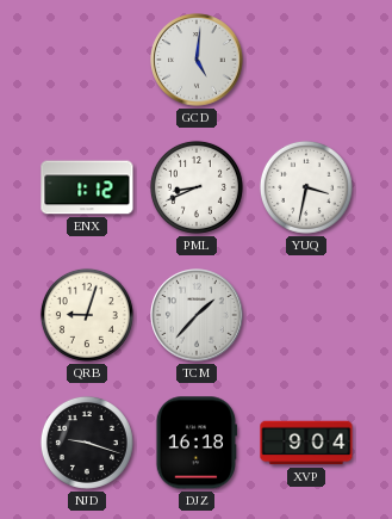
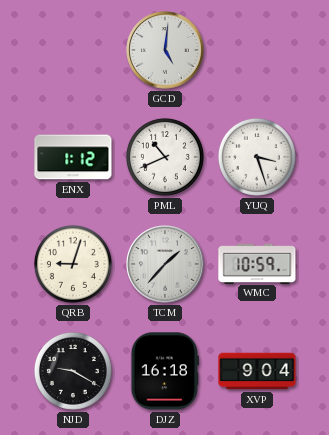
PML: 8:41 -> 10:41
YUQ: 3:32 -> 3:27
WMC: none -> 10:59
NJD: 9:18 -> 9:20
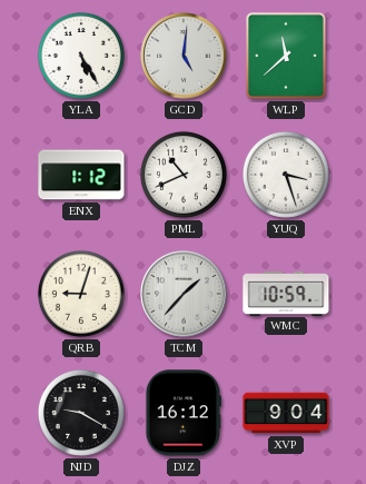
YLA: none -> 5:25
WLP: none -> 11:38
DJZ: 16:18 -> 16:12
